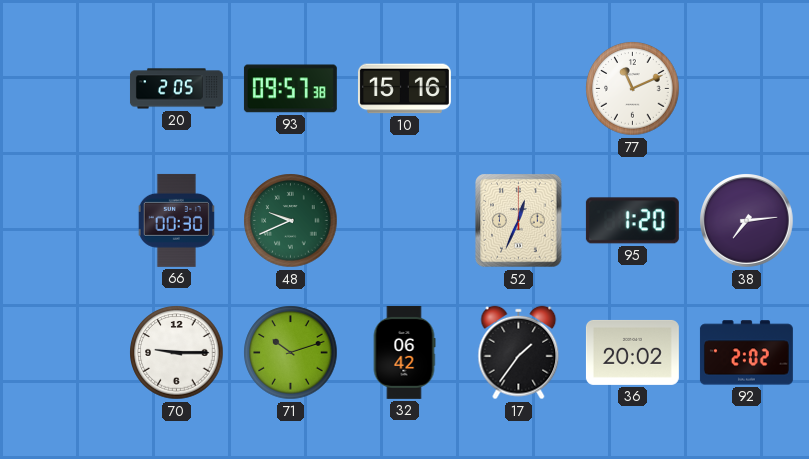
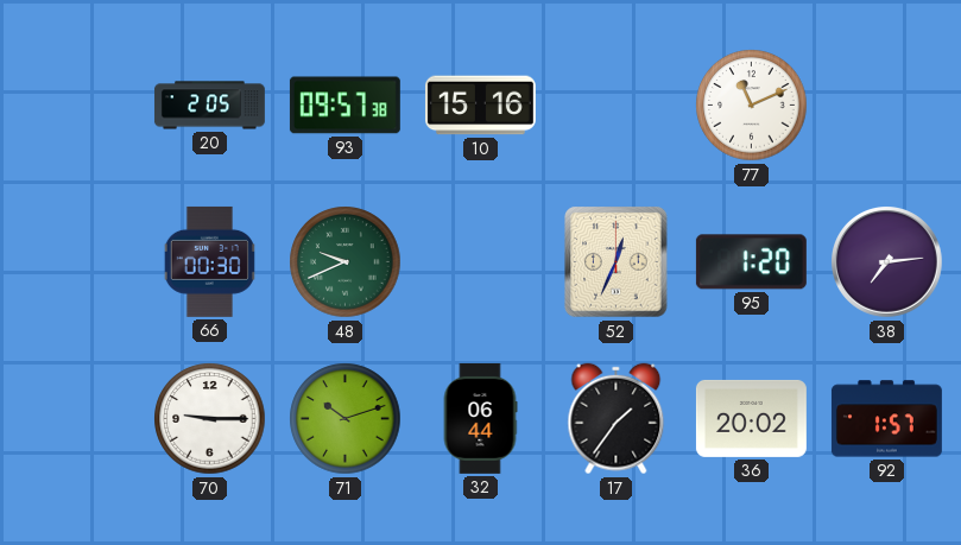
32: 06:42 -> 06:44
92: 2:02 -> 1:57
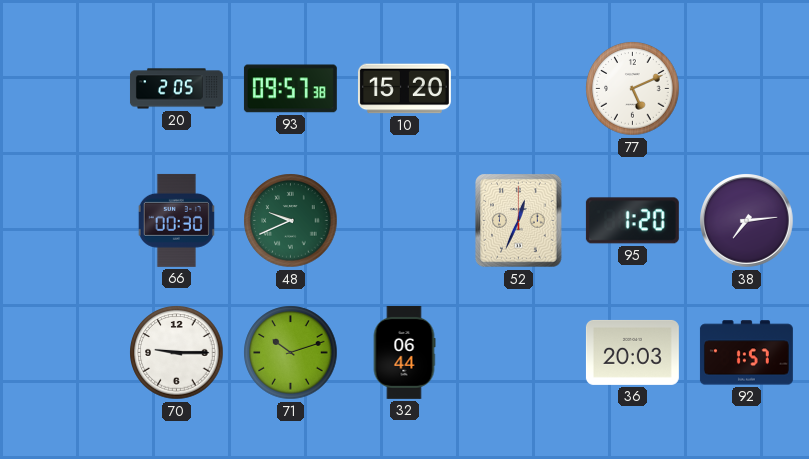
10: 15:16 -> 15:20
77: 11:11 -> 5:11
17: 1:36 -> none
36: 20:02 -> 20:03
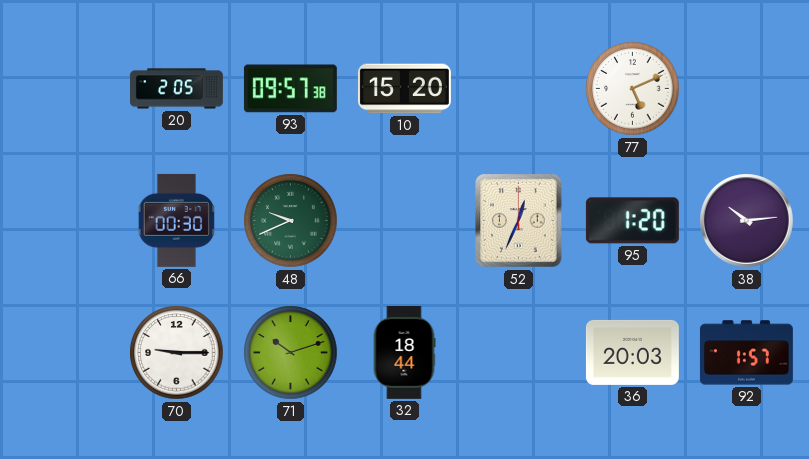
38: 7:14 -> 10:14
32: 06:44 -> 18:44
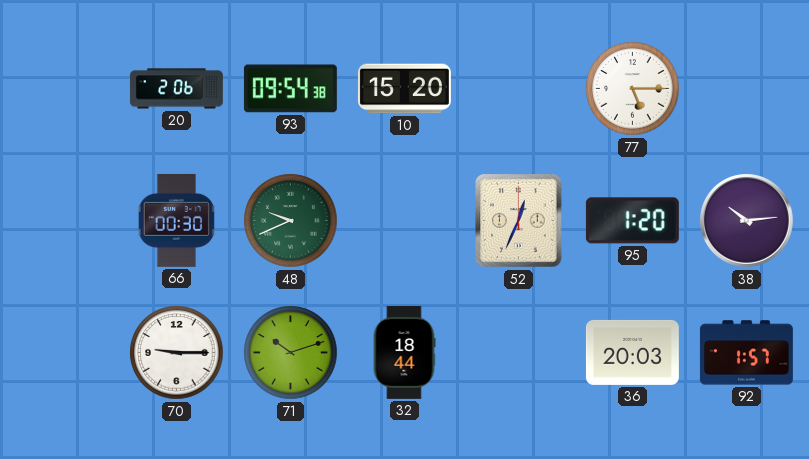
20: 2:05 -> 2:06
93: 09:57 -> 09:54
77: 5:11 -> 5:15
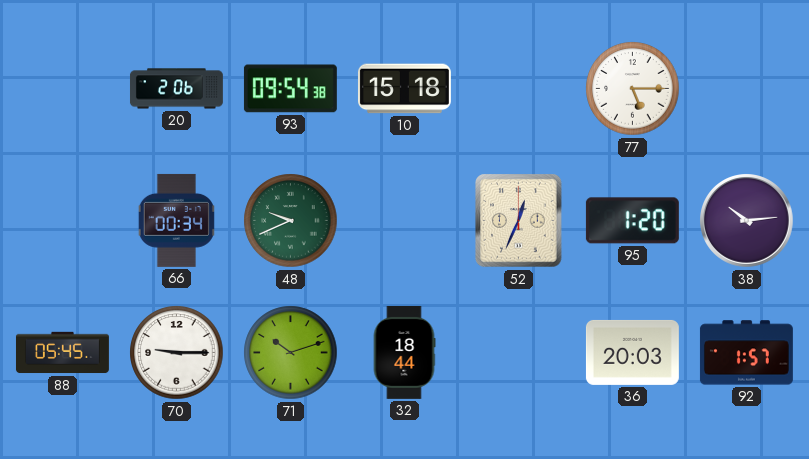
10: 15:20 -> 15:18
66: 00:30 -> 00:34
88: none -> 05:45
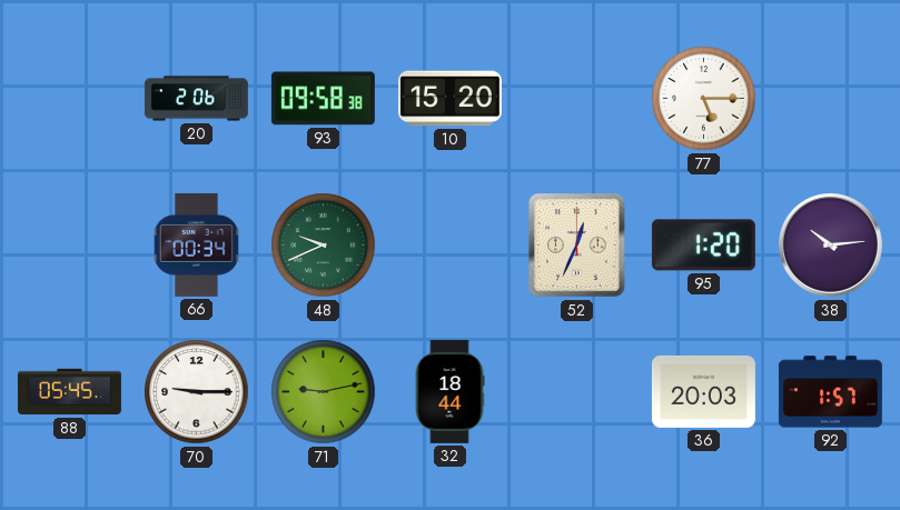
93: 09:54 -> 09:58
10: 15:18 -> 15:20
71: 10:12 -> 9:13
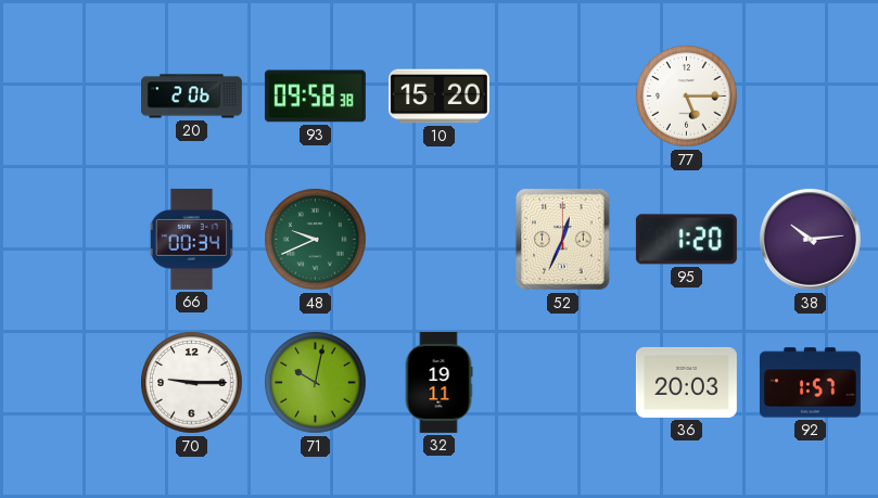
88: 05:45 -> none
71: 9:13 -> 10:02
32: 18:44 -> 19:11
